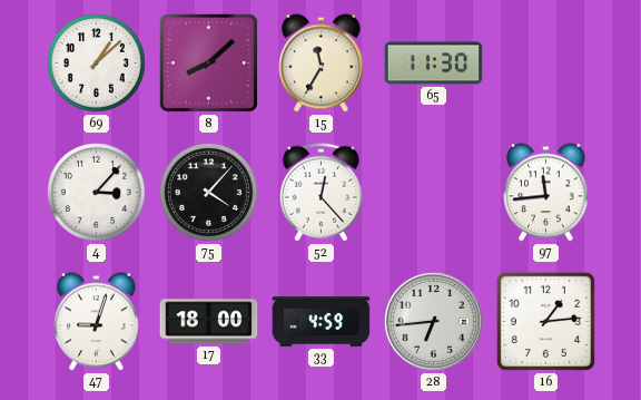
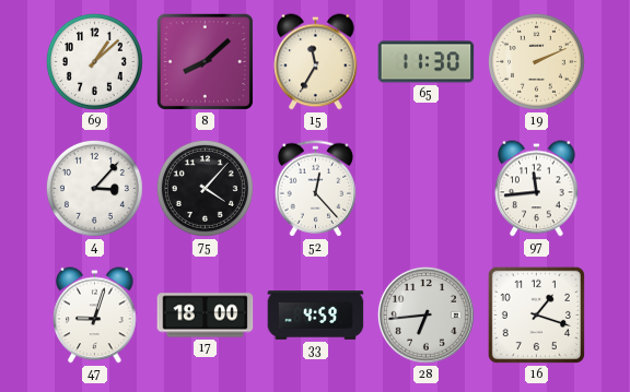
19: none -> 2:11
16: 1:14 -> 1:18
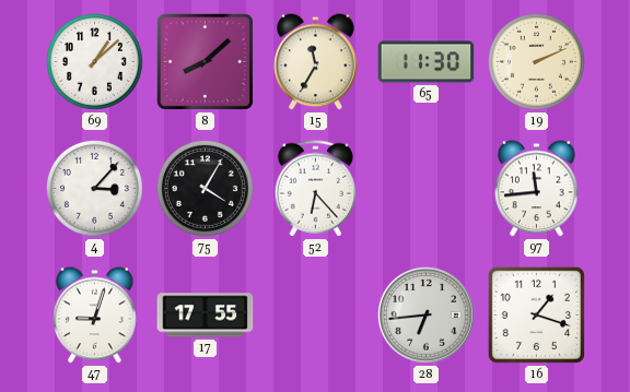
75: 4:07 -> 4:05
52: 12:23 -> 6:23
17: 18:00 -> 17:55
33: 4:59 -> none
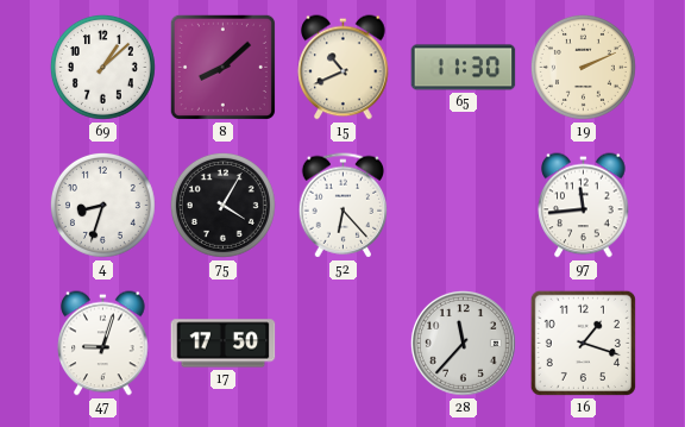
15: 11:35 -> 10:41
4: 3:07 -> 8:33
17: 17:55 -> 17:50
28: 6:44 -> 11:37
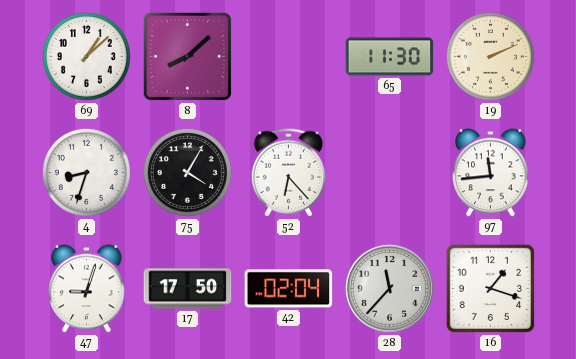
15: 10:41 -> none
42: none -> 02:04
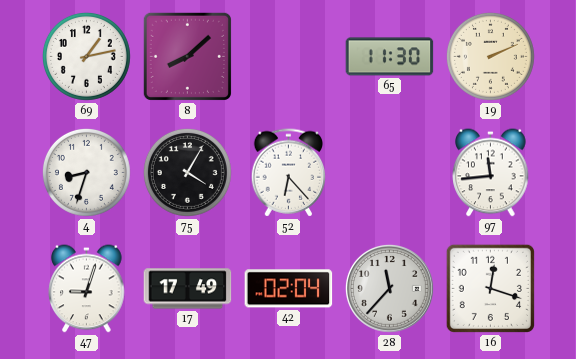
69: 1:08 -> 1:13
17: 17:50 -> 17:49
16: 1:18 -> 12:18
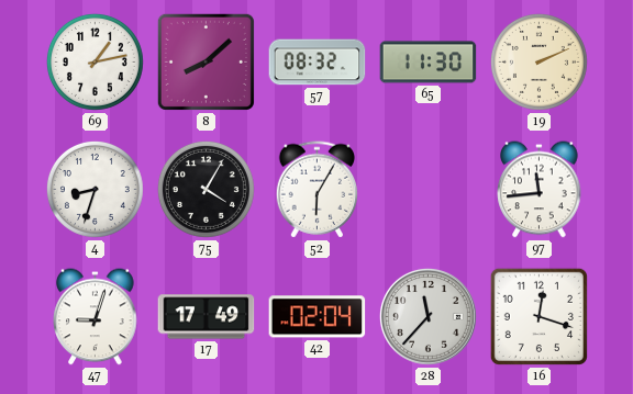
57: none -> 08:32
52: 6:23 -> 6:05
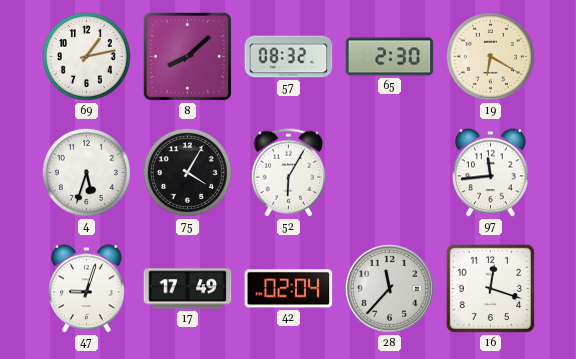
65: 11:30 -> 2:30
19: 2:11 -> 6:20
4: 8:33 -> 5:33
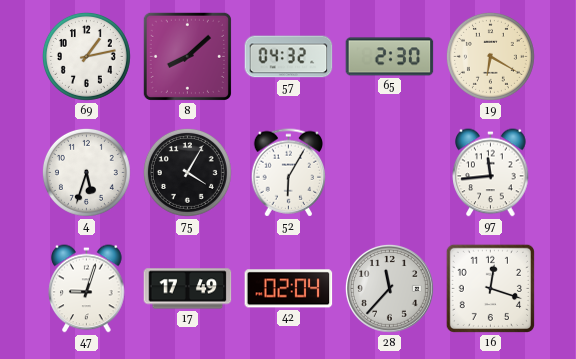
57: 08:32 -> 04:32
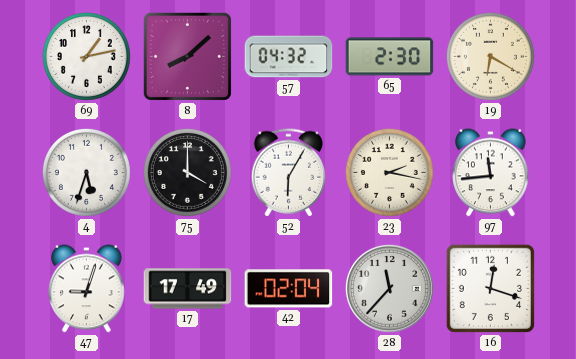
75: 4:05 -> 4:00
23: none -> 2:17
